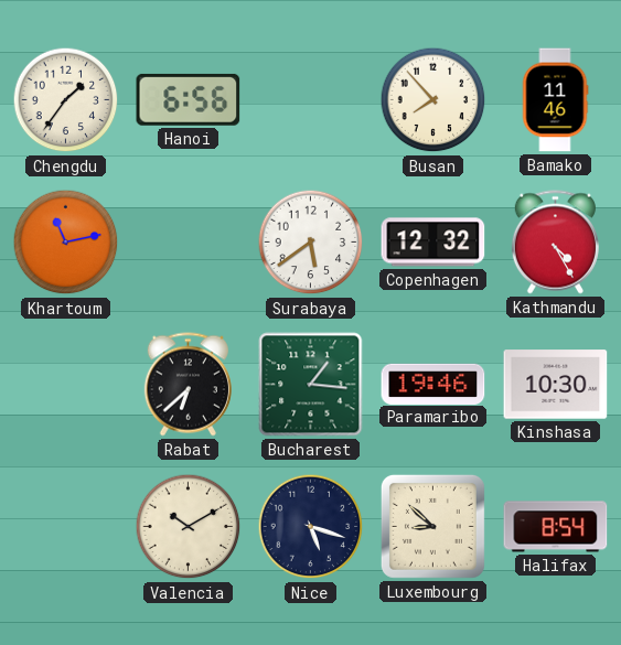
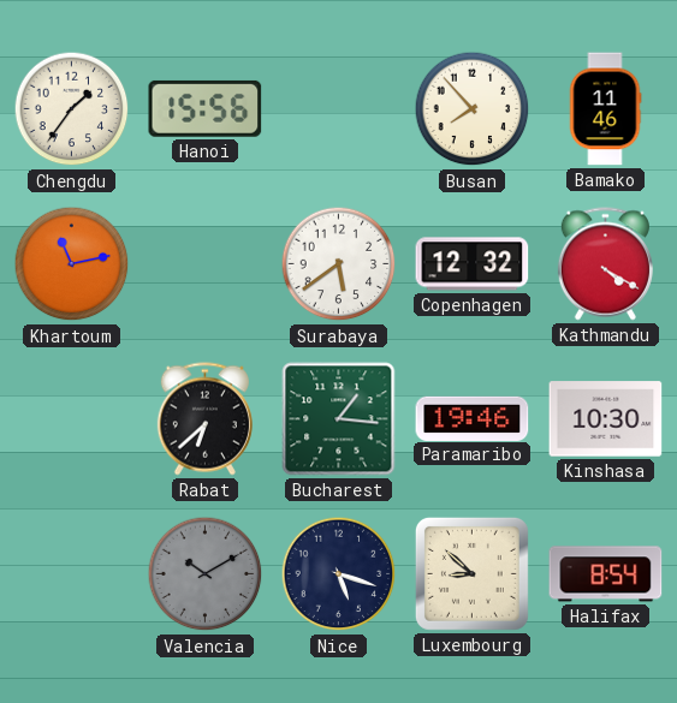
Hanoi: 6:56 -> 15:56
Kathmandu: 4:25 -> 4:20
Valencia dial: cream -> grey
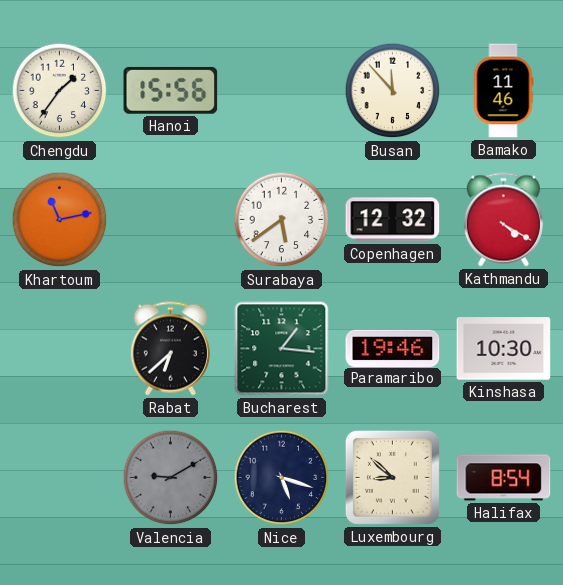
Busan: 7:53 -> 11:53
Valencia: 10:10 -> 9:10
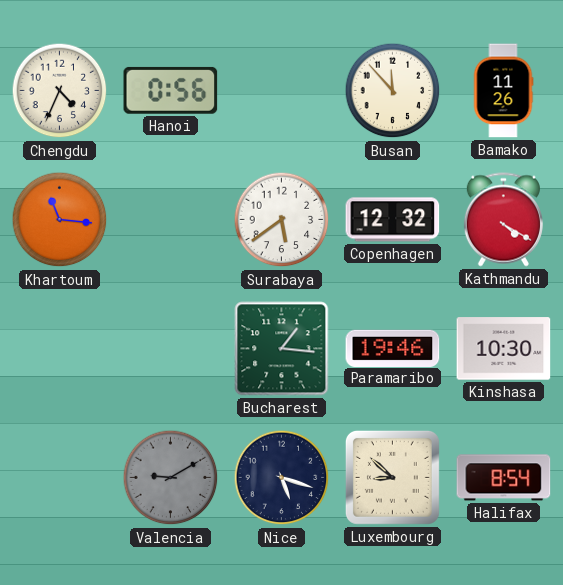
Chengdu: 1:36 -> 4:34
Hanoi: 15:56 -> 0:56
Bamako: 11:46 -> 11:26
Khartoum: 11:13 -> 11:16
Rabat: 6:38 -> none
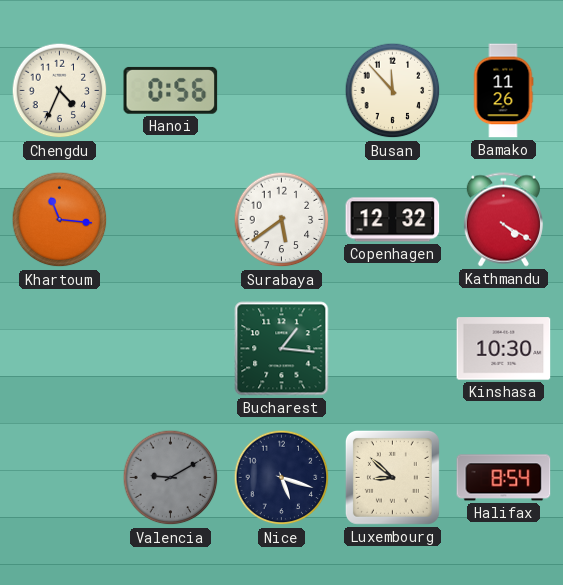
Paramaribo: 19:46 -> none
